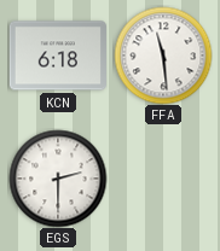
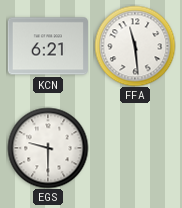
KCN: 6:18 -> 6:21
EGS: 2:30 -> 9:30
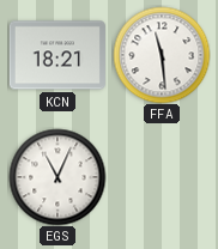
KCN: 6:21 -> 18:21
EGS: 9:30 -> 11:04
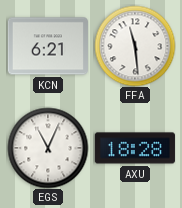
KCN: 18:21 -> 6:21
AXU: none -> 18:28
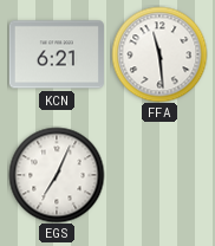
EGS: 11:04 -> 7:04
AXU: 18:28 -> none
